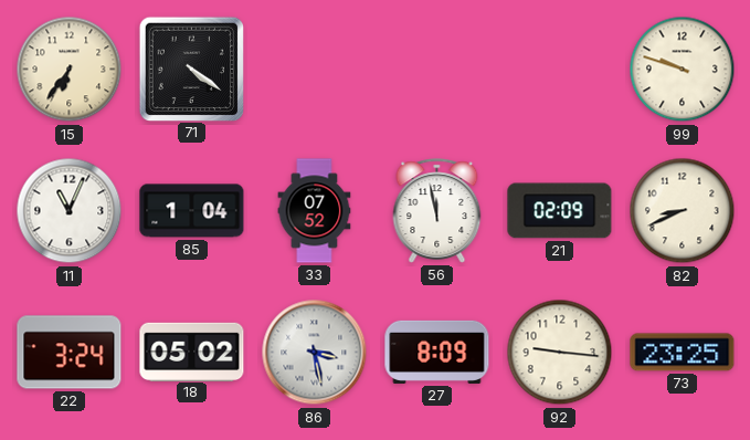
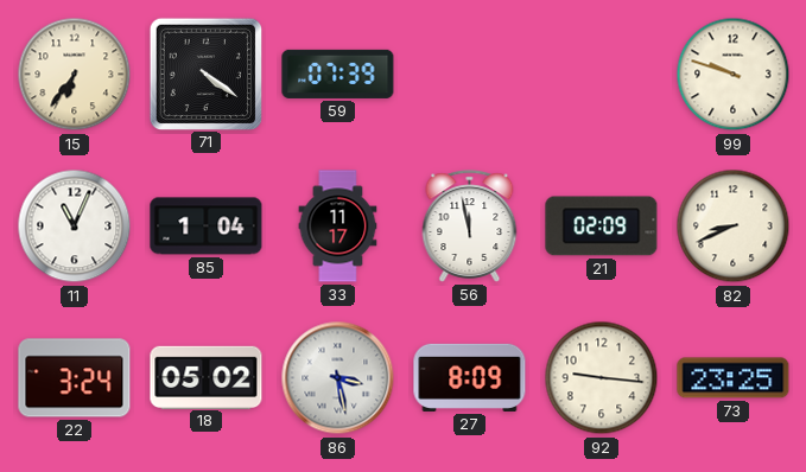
59: none -> 07:39
33: 07:52 -> 11:17
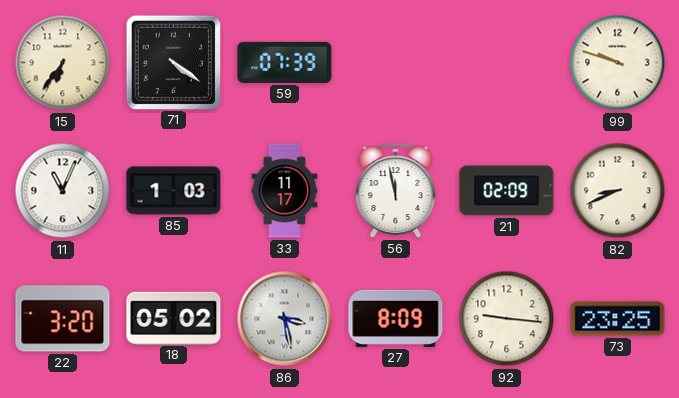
85: 1:04 -> 1:03
22: 3:24 -> 3:20
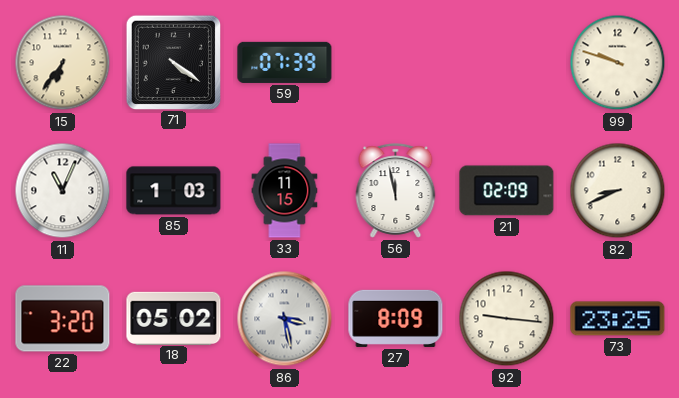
33: 11:17 -> 11:15
